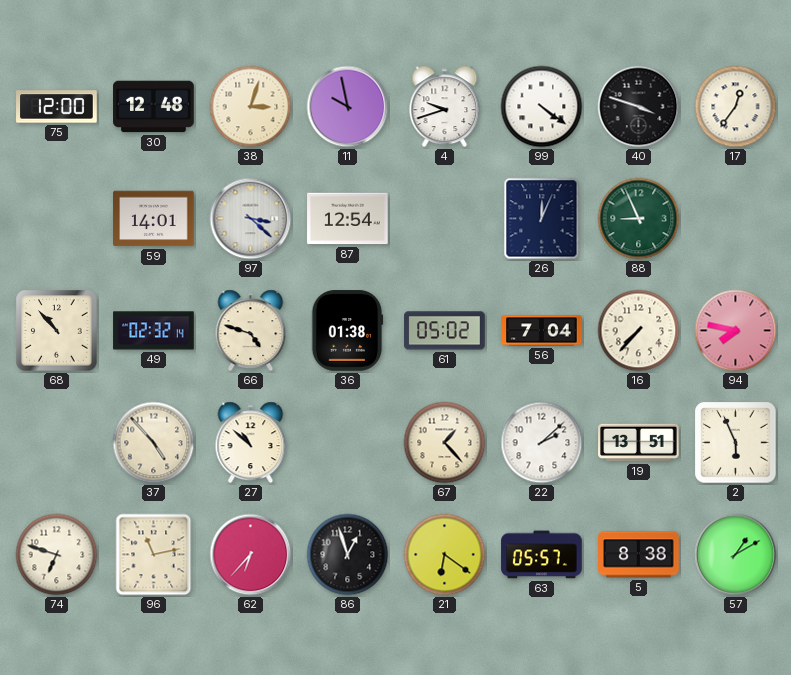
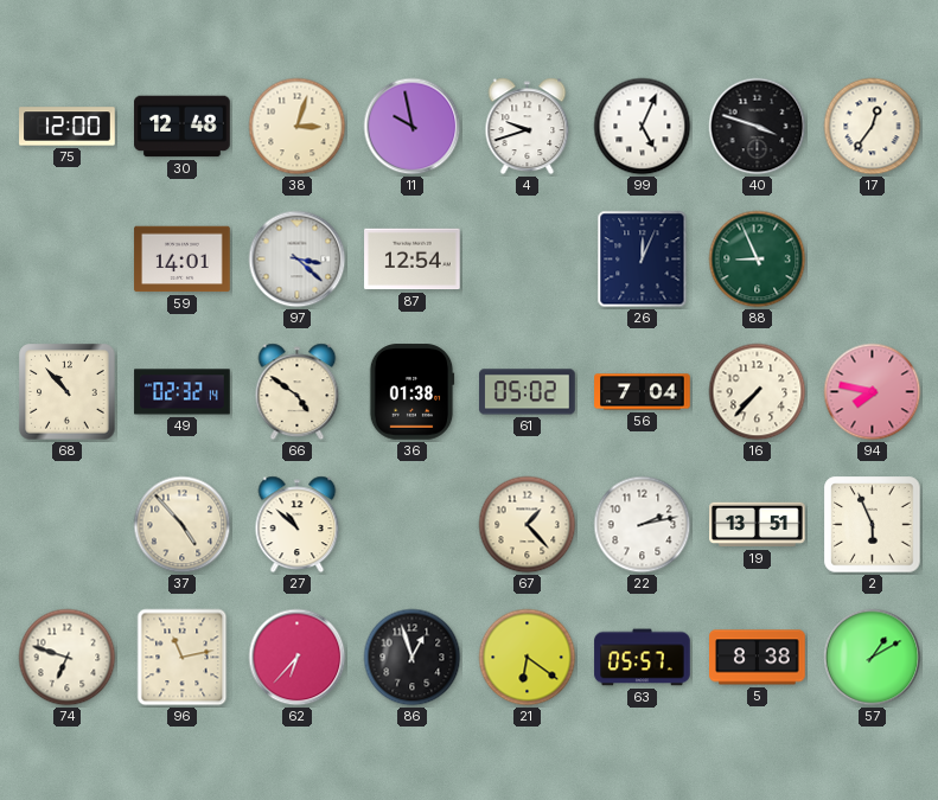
99: 4:21 -> 5:04
66: 4:48 -> 4:51
22: 2:08 -> 2:13
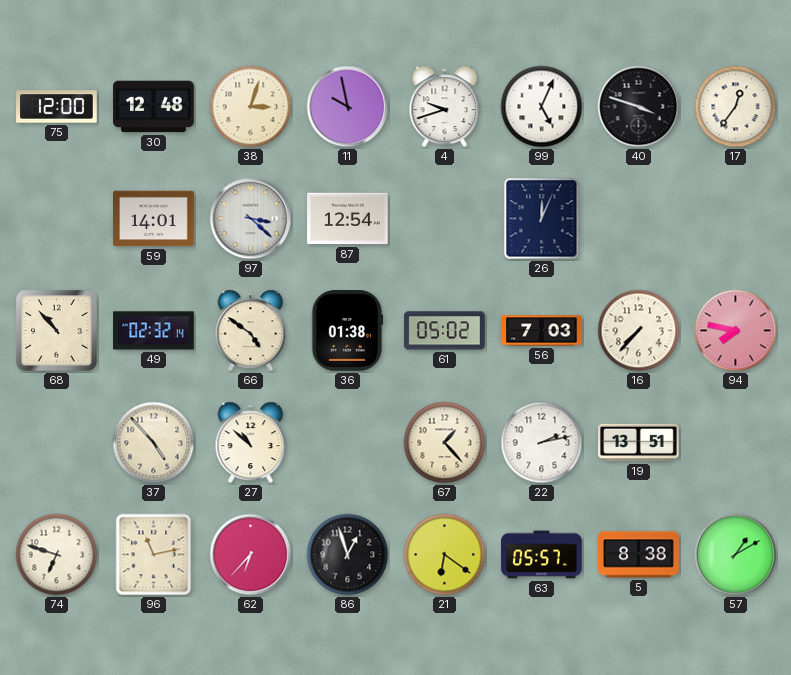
88: 8:56 -> none
56: 7:04 -> 7:03
2: 5:56 -> none
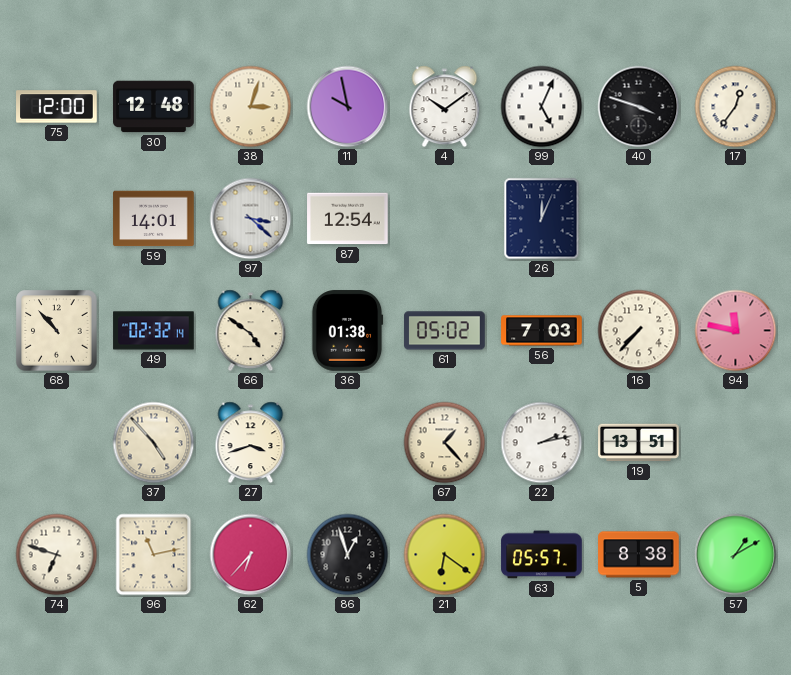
4: 9:42 -> 10:09
94: 7:47 -> 11:47
27: 10:52 -> 3:42
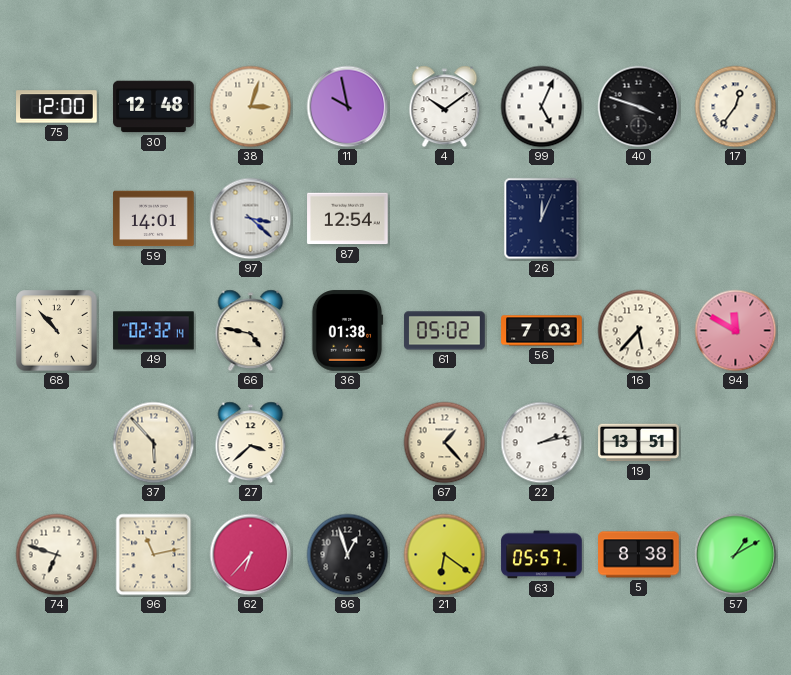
66: 4:51 -> 4:47
16: 7:37 -> 5:37
94: 11:47 -> 11:50
37: 4:53 -> 5:53
27: 3:42 -> 3:38
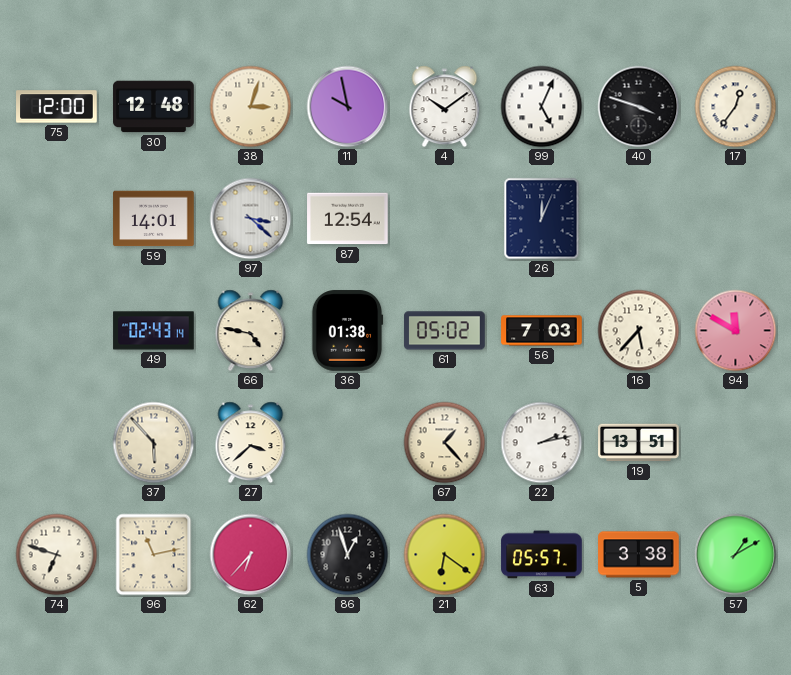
68: 10:53 -> none
49: 02:32 -> 02:43
5: 8:38 -> 3:38
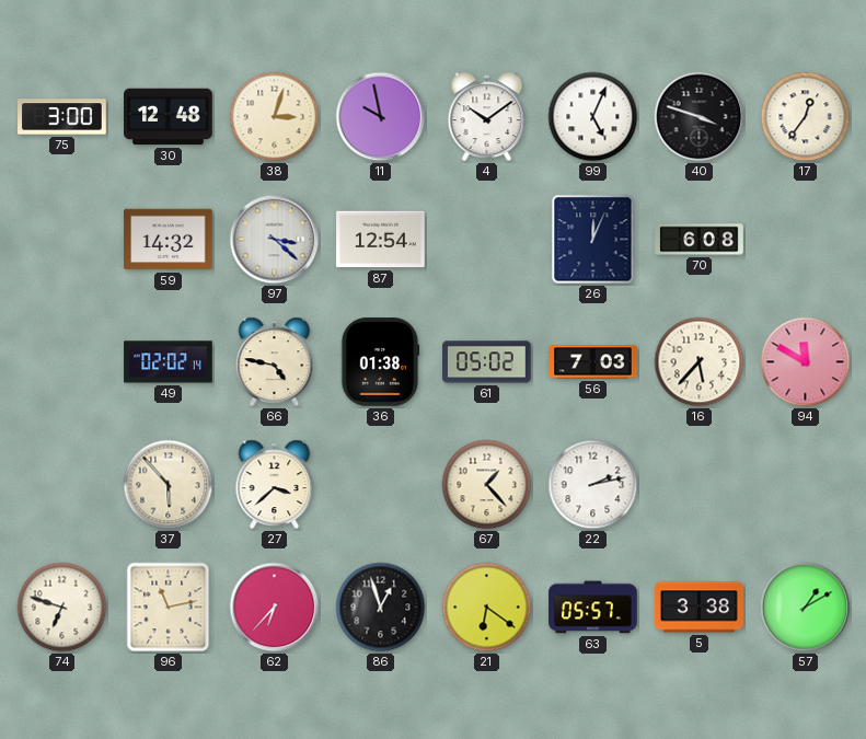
75: 12:00 -> 3:00
59: 14:01 -> 14:32
70: none -> 6:08
49: 02:43 -> 02:02
19: 13:51 -> none
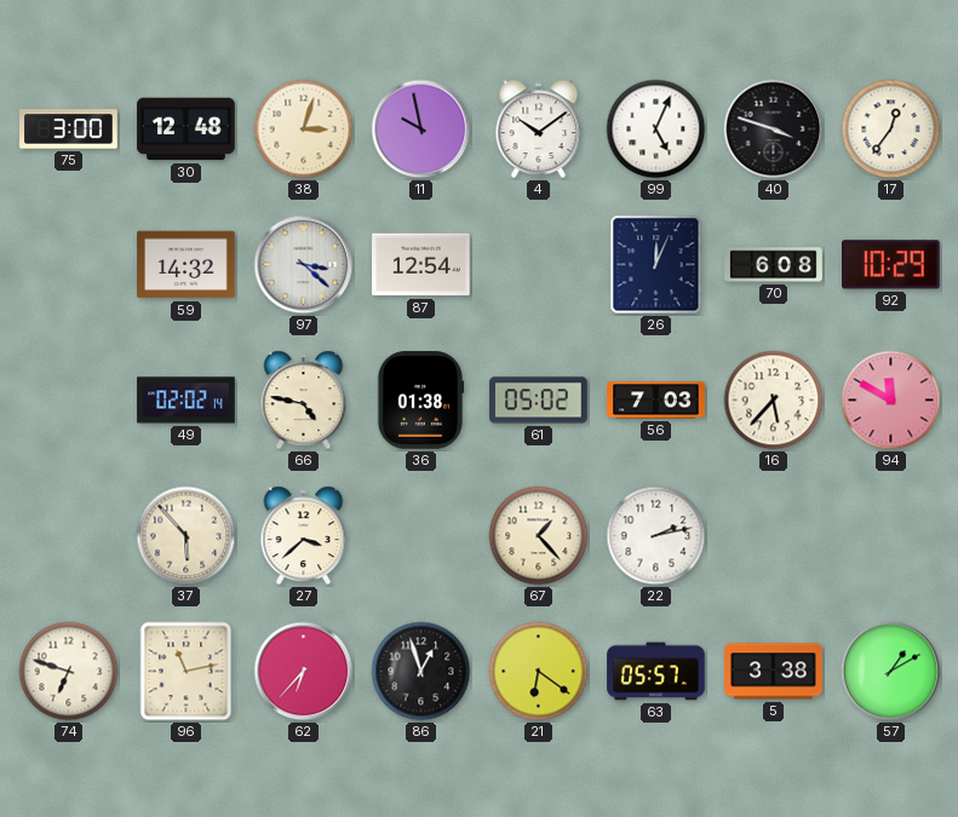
92: none -> 10:29
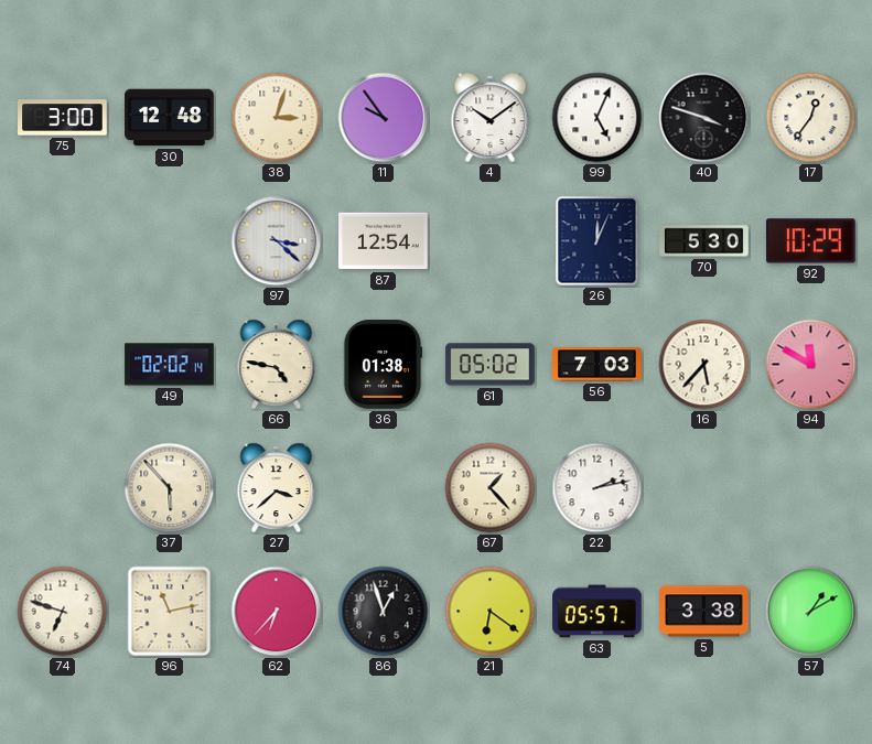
11: 9:58 -> 9:54
59: 14:32 -> none
70: 6:08 -> 5:30
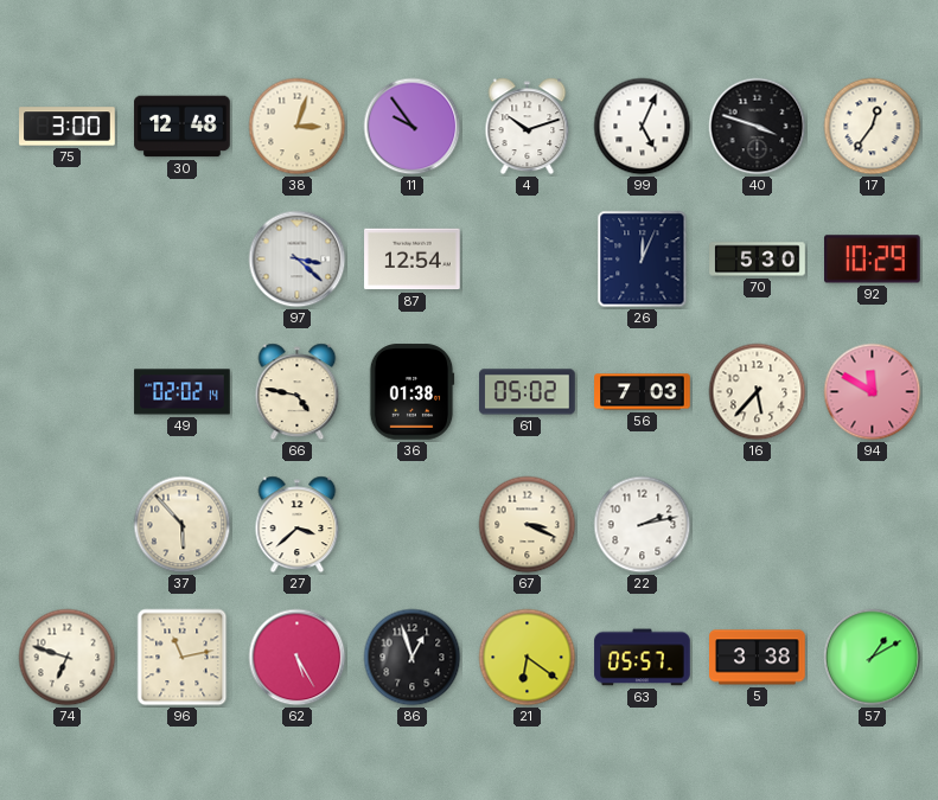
4: 10:09 -> 10:12
67: 1:23 -> 3:19
62: 6:37 -> 5:25
